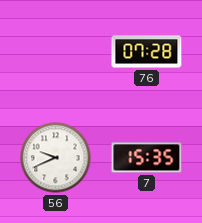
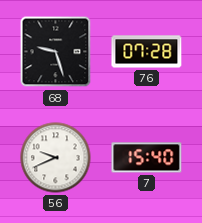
68: none -> 9:27
7: 15:35 -> 15:40
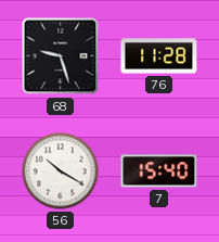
76: 07:28 -> 11:28
56: 9:41 -> 10:20
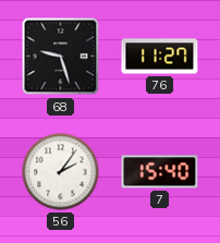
76: 11:28 -> 11:27
56: 10:20 -> 2:06
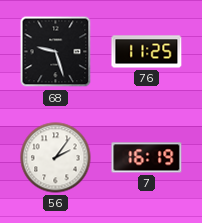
76: 11:27 -> 11:25
7: 15:40 -> 16:19
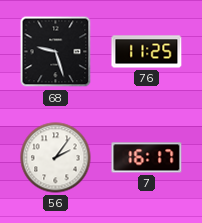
7: 16:19 -> 16:17
